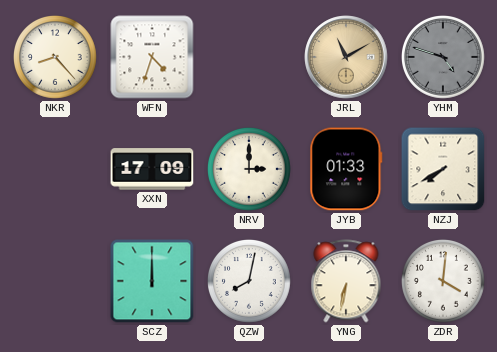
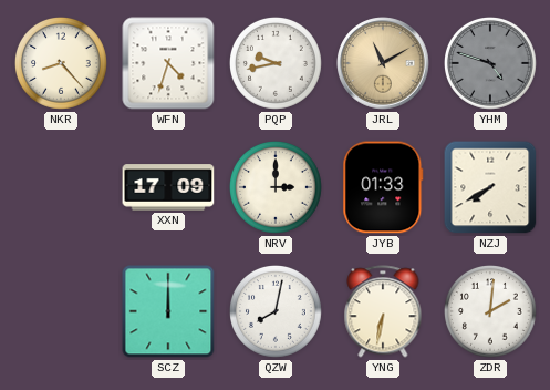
PQP: none -> 9:43
ZDR: 4:01 -> 2:01
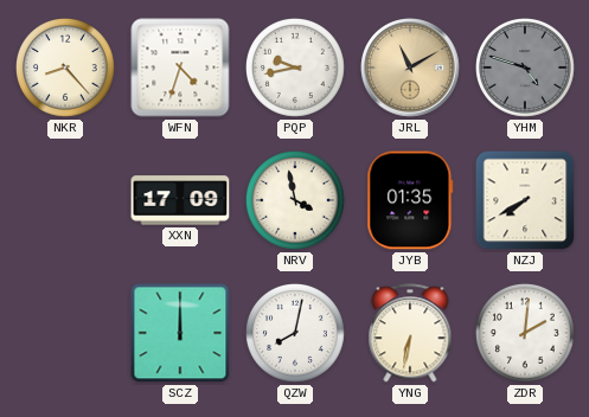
NRV: 3:00 -> 3:58
JYB: 01:33 -> 01:35
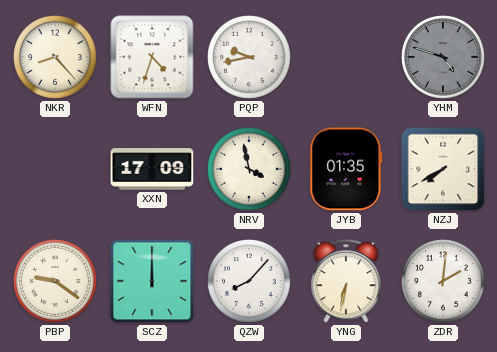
JRL: 11:10 -> none
PBP: none -> 9:21
QZW: 8:02 -> 8:07
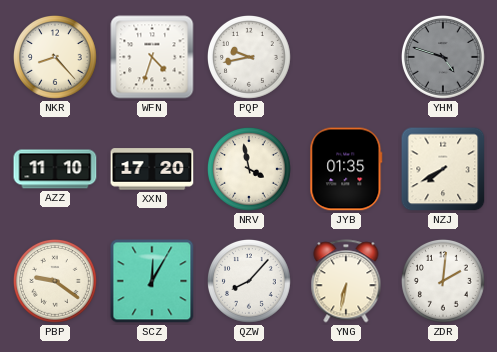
AZZ: none -> 11:10
XXN: 17:09 -> 17:20
SCZ: 12:00 -> 12:05
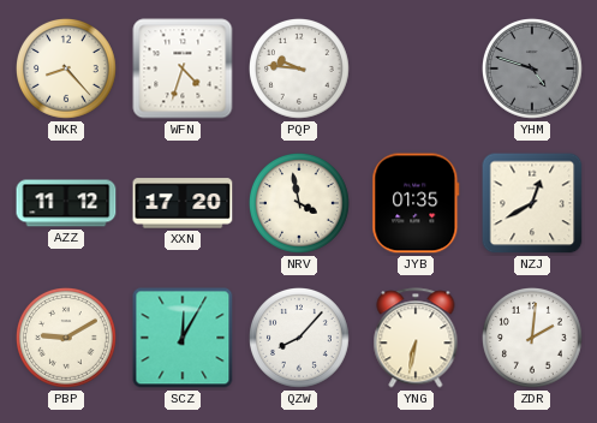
PQP: 9:43 -> 9:46
AZZ: 11:10 -> 11:12
NZJ: 7:40 -> 12:40
PBP: 9:21 -> 9:10
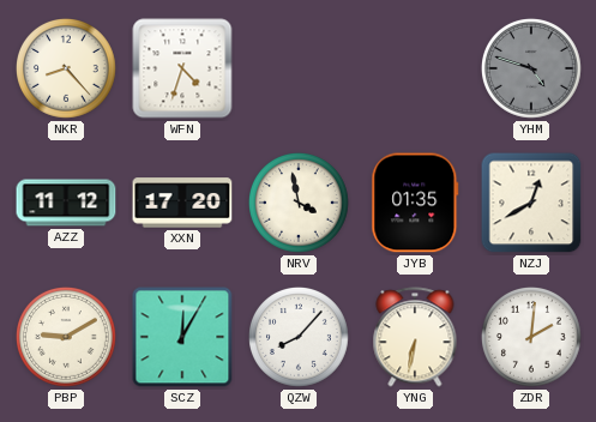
PQP: 9:46 -> none
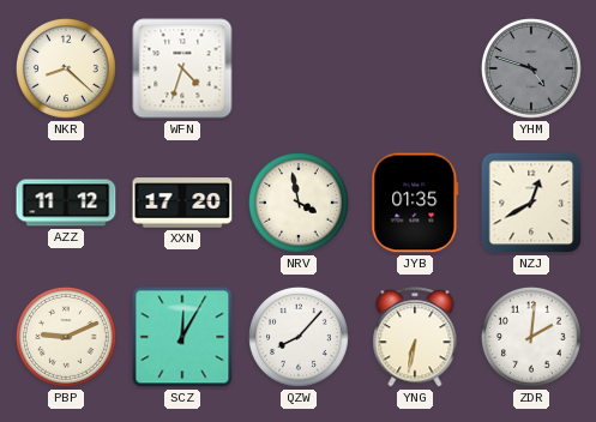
NKR: 8:23 -> 8:22
PBP: 9:10 -> 9:11
